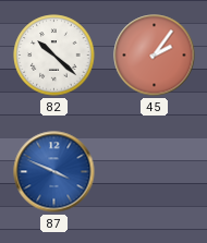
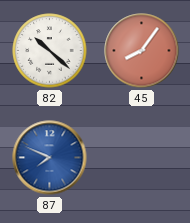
45: 2:06 -> 8:06
87: 3:49 -> 7:49
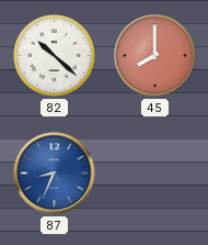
45: 8:06 -> 8:00
87: 7:49 -> 8:34
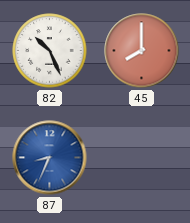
82: 10:22 -> 10:26
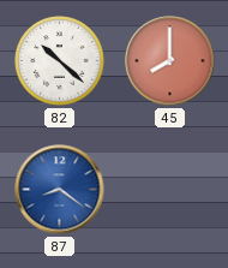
82: 10:26 -> 10:22
87: 8:34 -> 8:21
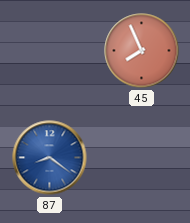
82: 10:22 -> none
45: 8:00 -> 7:56
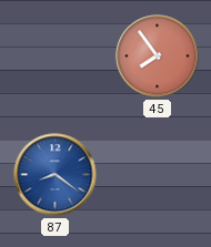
45: 7:56 -> 7:54
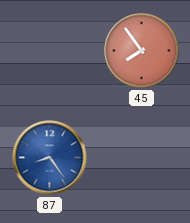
87: 8:21 -> 8:24
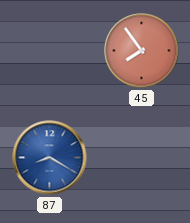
87: 8:24 -> 8:20
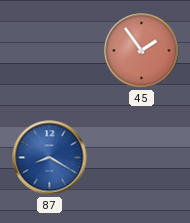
45: 7:54 -> 1:54
